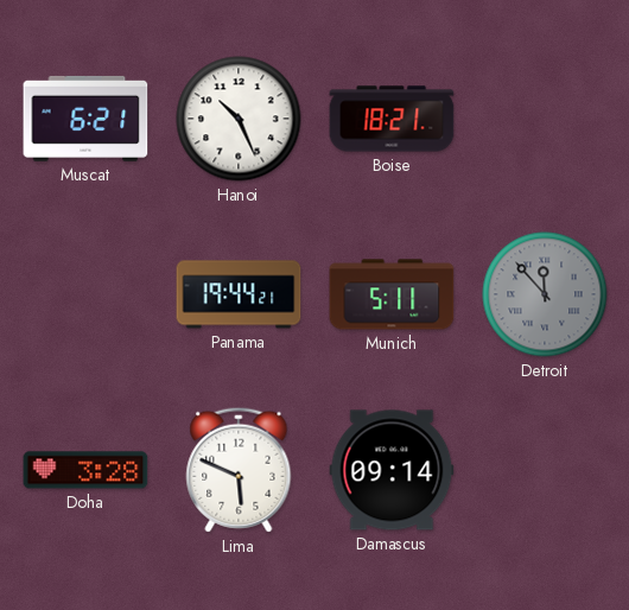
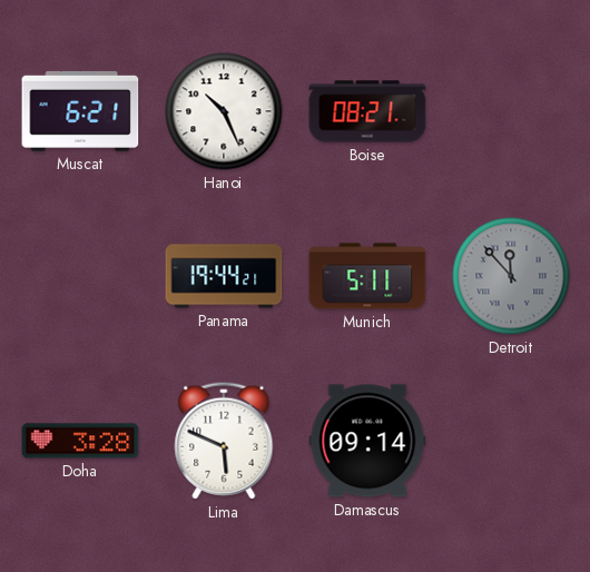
Boise: 18:21 -> 08:21
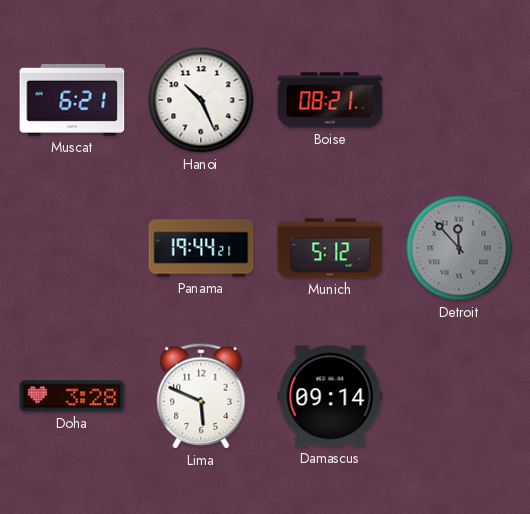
Munich: 5:11 -> 5:12
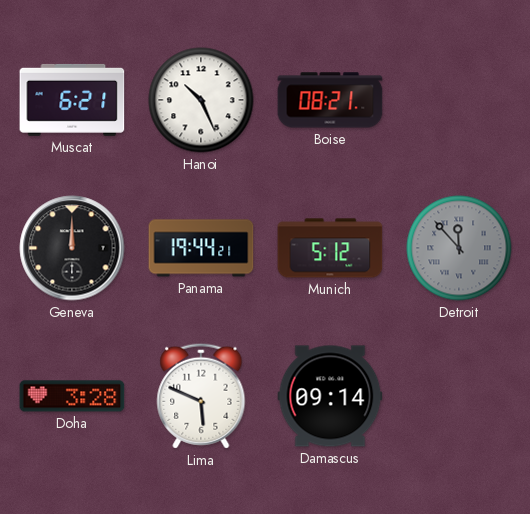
Geneva: none -> 12:00
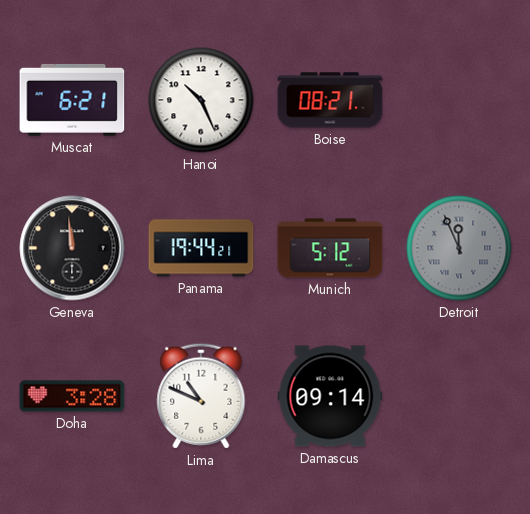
Geneva: 12:00 -> 11:59
Detroit: 11:53 -> 11:56
Lima: 5:49 -> 10:49
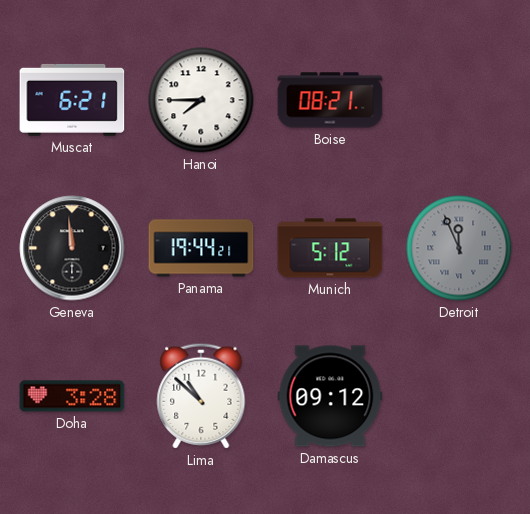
Hanoi: 10:26 -> 7:45
Lima: 10:49 -> 10:52
Damascus: 09:14 -> 09:12
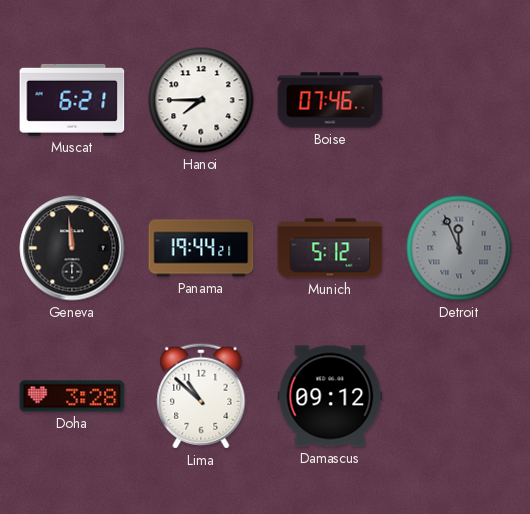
Boise: 08:21 -> 07:46
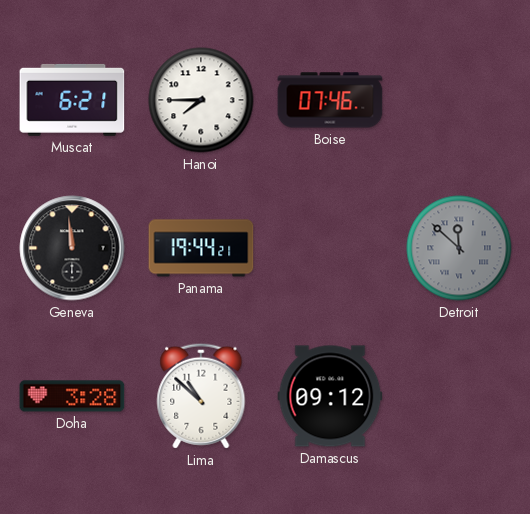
Munich: 5:12 -> none
Detroit: 11:56 -> 11:52
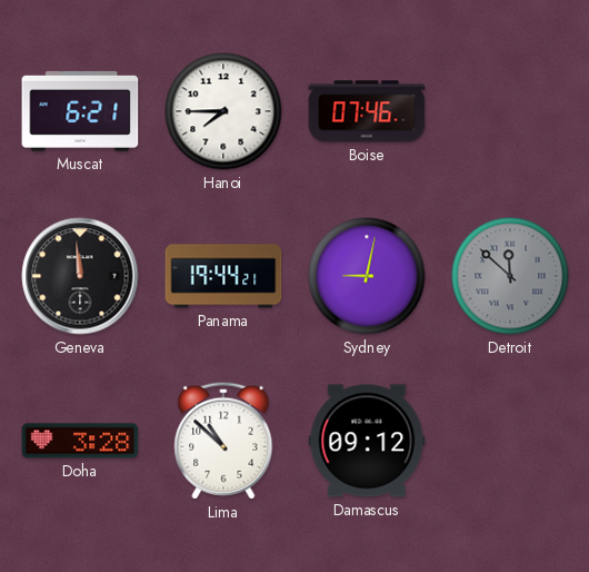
Sydney: none -> 9:02
